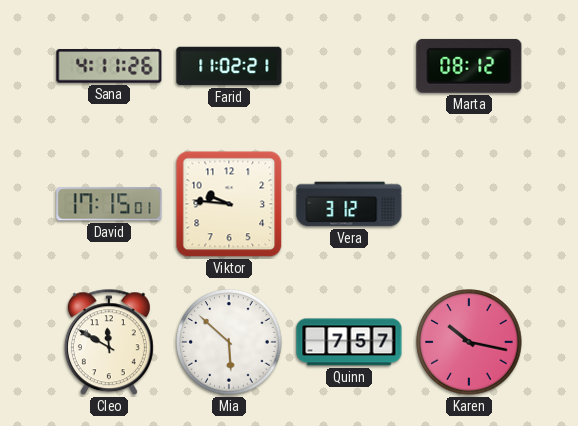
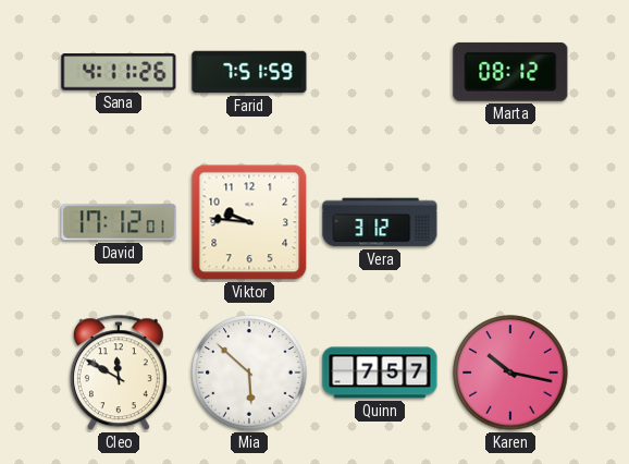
Farid: 11:02 -> 7:51
David: 17:15 -> 17:12
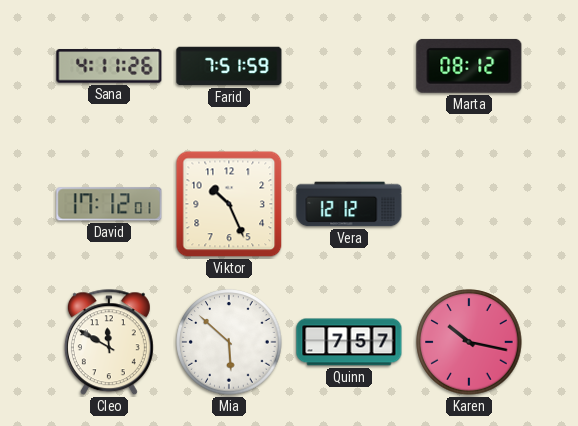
Viktor: 9:46 -> 10:26
Vera: 3:12 -> 12:12
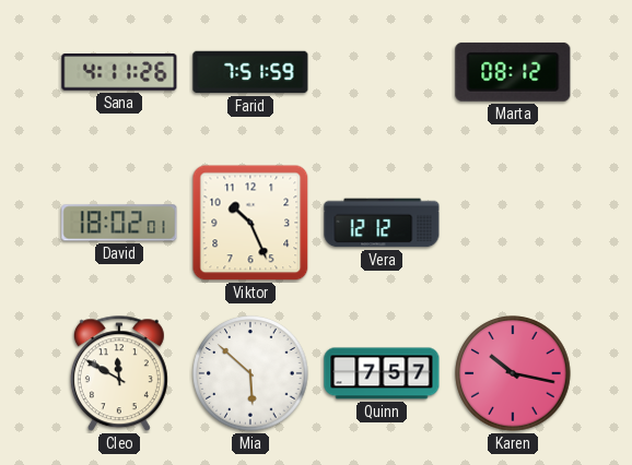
David: 17:12 -> 18:02
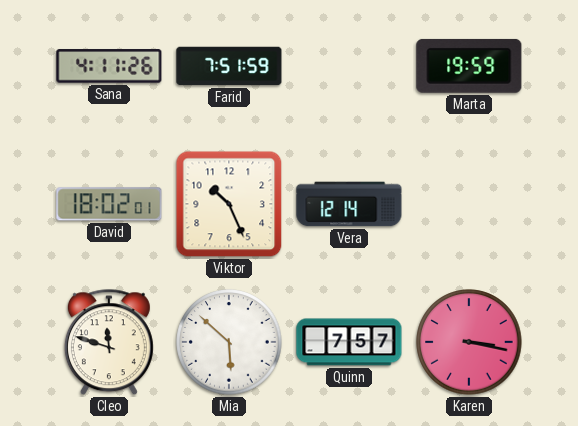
Marta: 08:12 -> 19:59
Vera: 12:12 -> 12:14
Cleo: 11:50 -> 11:48
Karen: 10:17 -> 3:17
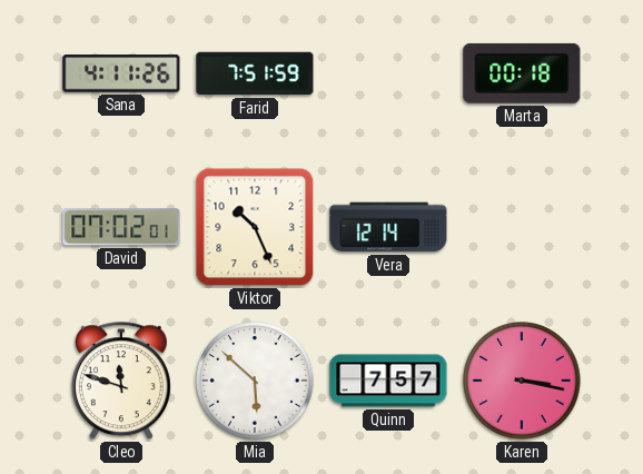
Marta: 19:59 -> 00:18
David: 18:02 -> 07:02
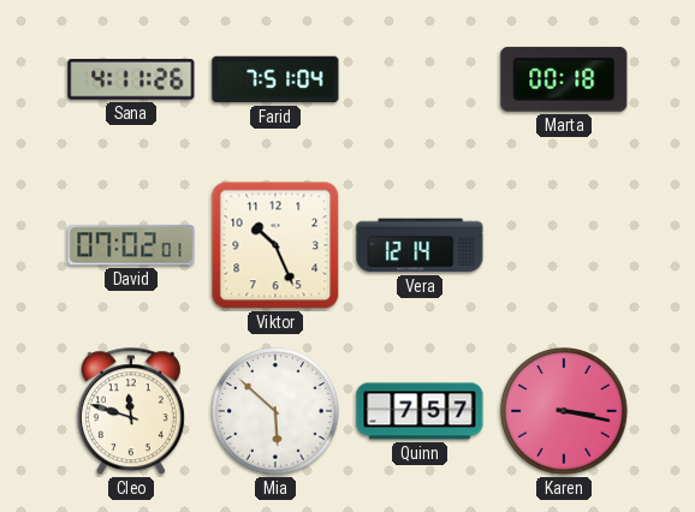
Farid: 7:51:59 -> 7:51:04
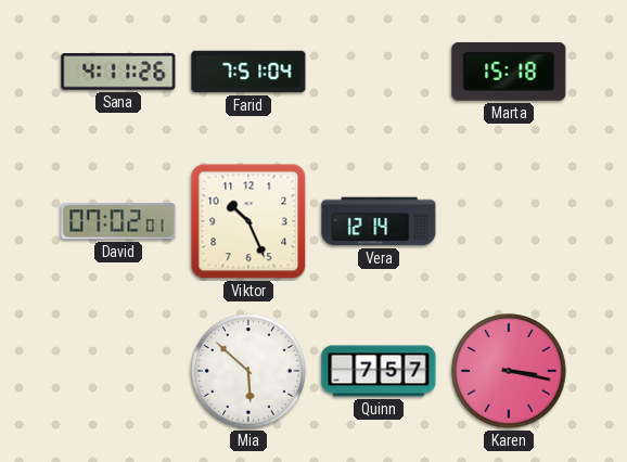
Marta: 00:18 -> 15:18
Cleo: 11:48 -> none
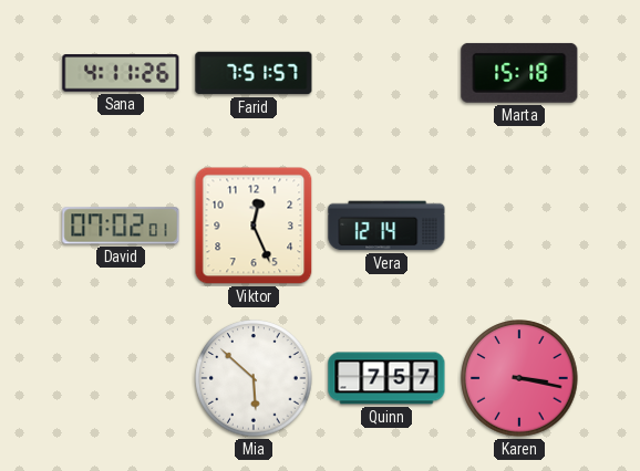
Farid: 7:51:04 -> 7:51:57
Viktor: 10:26 -> 12:26
